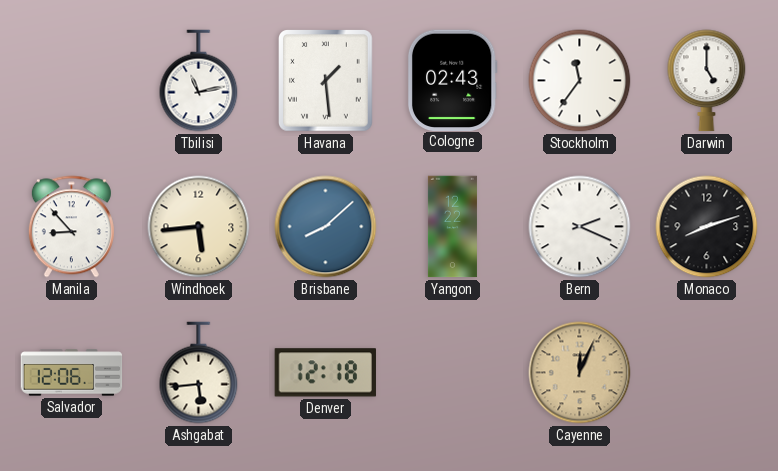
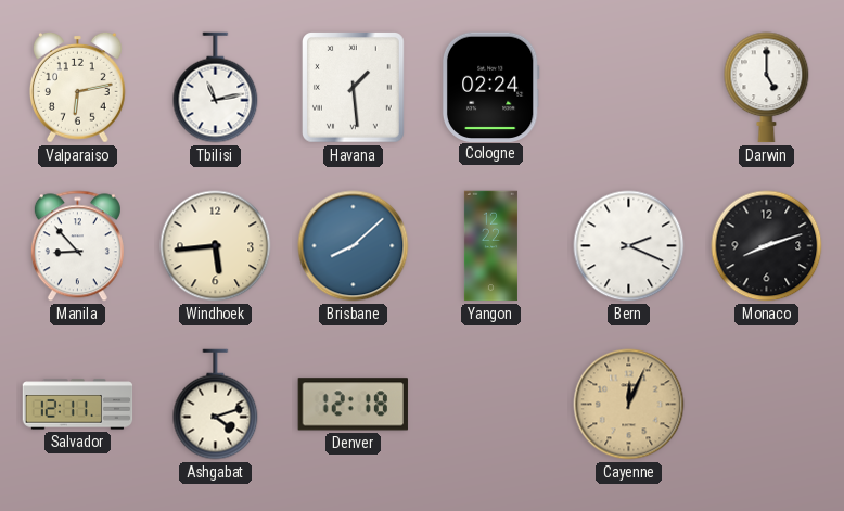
Valparaiso: none -> 6:13
Cologne: 02:43 -> 02:24
Stockholm: 11:36 -> none
Salvador: 12:06 -> 12:11
Ashgabat: 5:44 -> 4:12
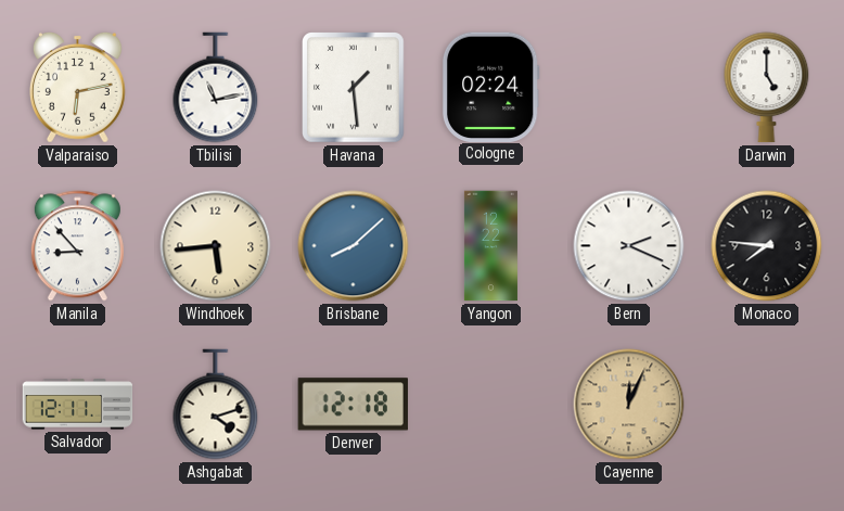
Monaco: 8:12 -> 7:46
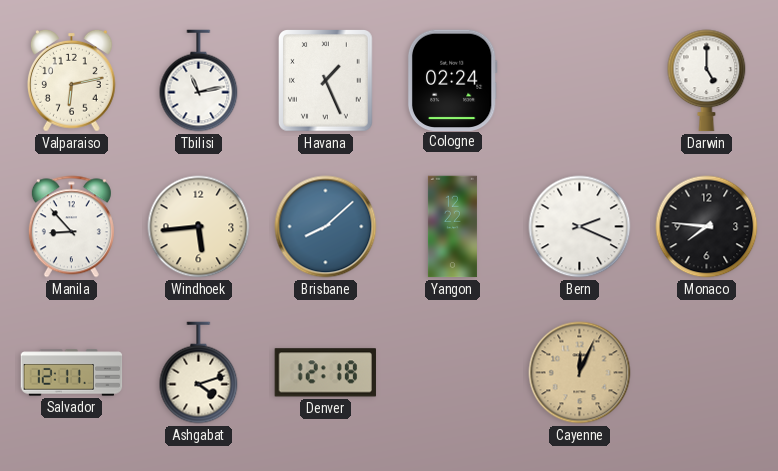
Havana: 1:29 -> 1:26
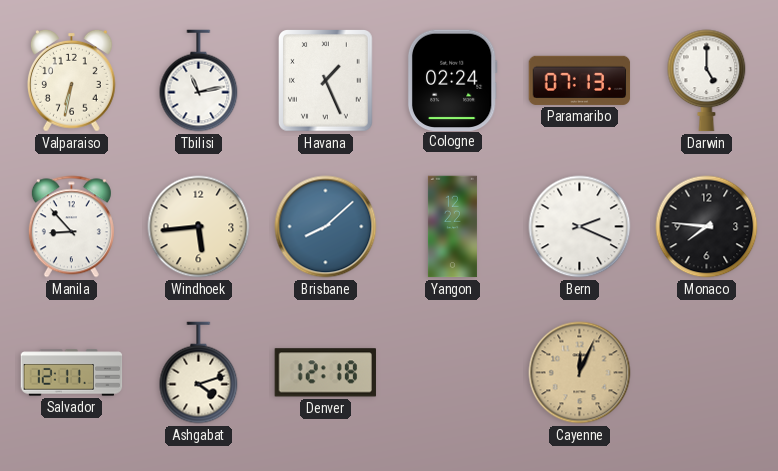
Valparaiso: 6:13 -> 6:32
Paramaribo: none -> 07:13
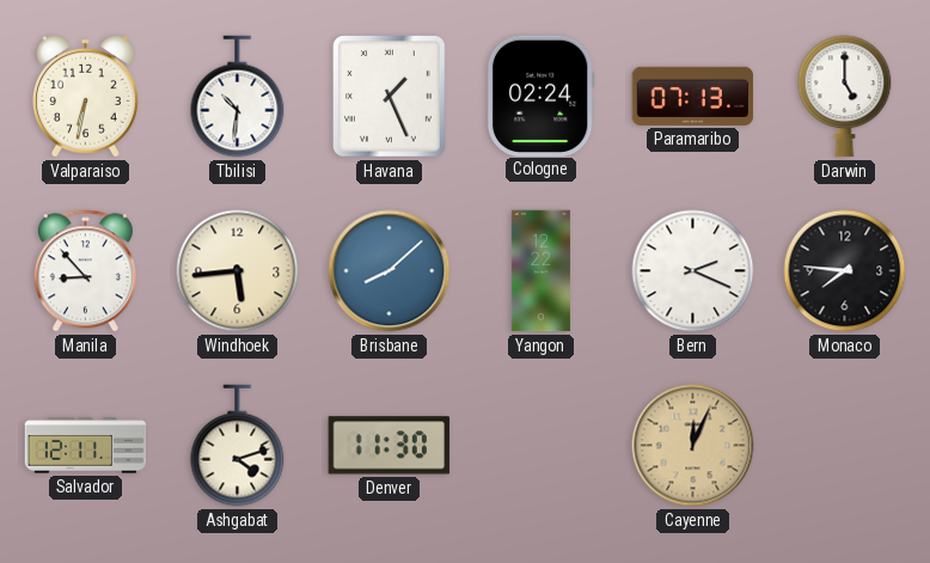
Tbilisi: 11:13 -> 10:31
Denver: 12:18 -> 11:30
